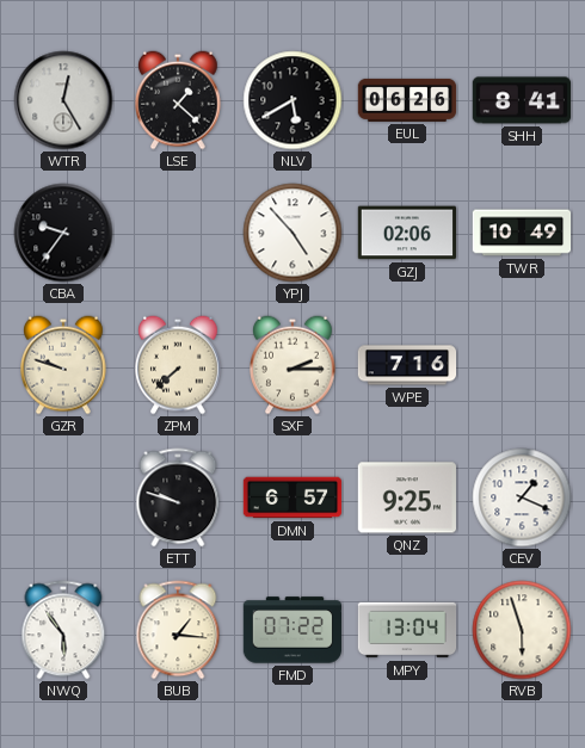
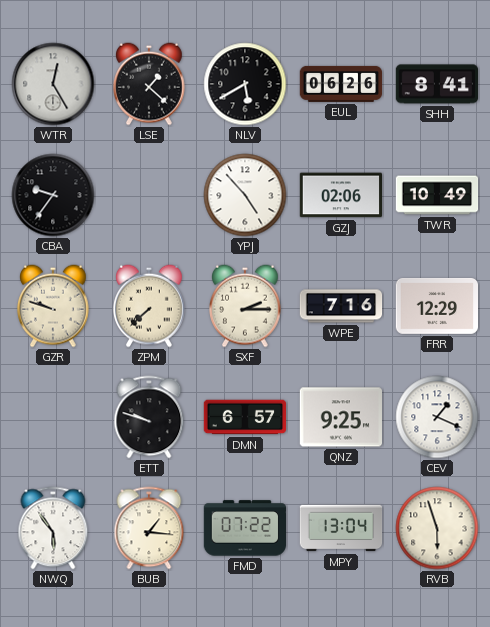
FRR: none -> 12:29
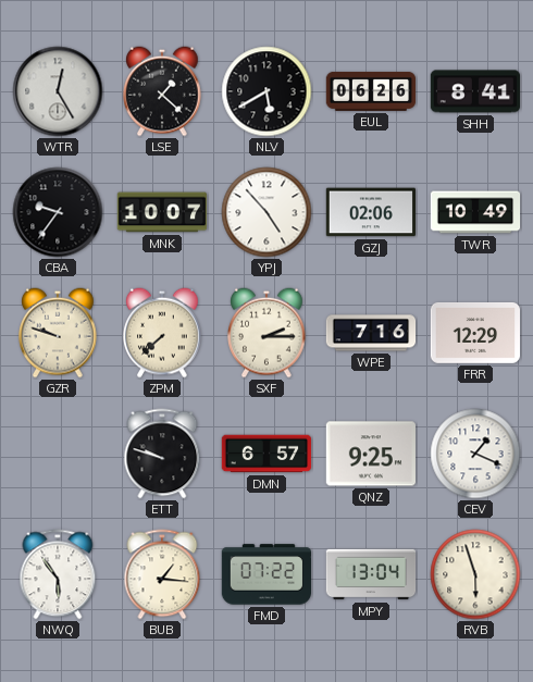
MNK: none -> 10:07
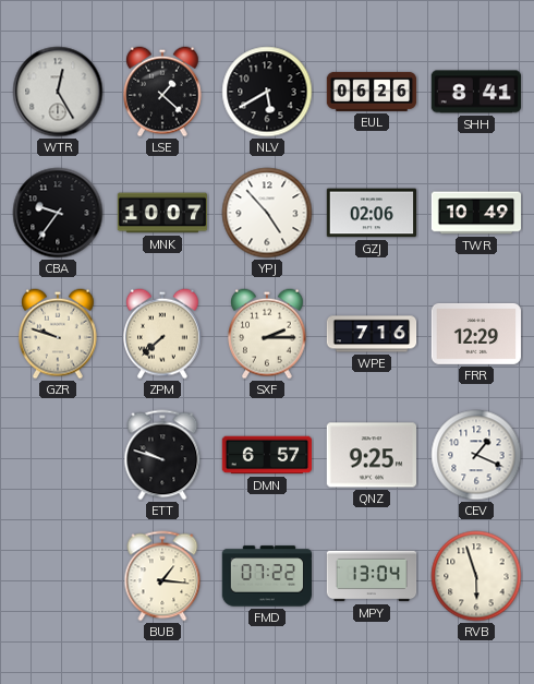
NWQ: 5:54 -> none
